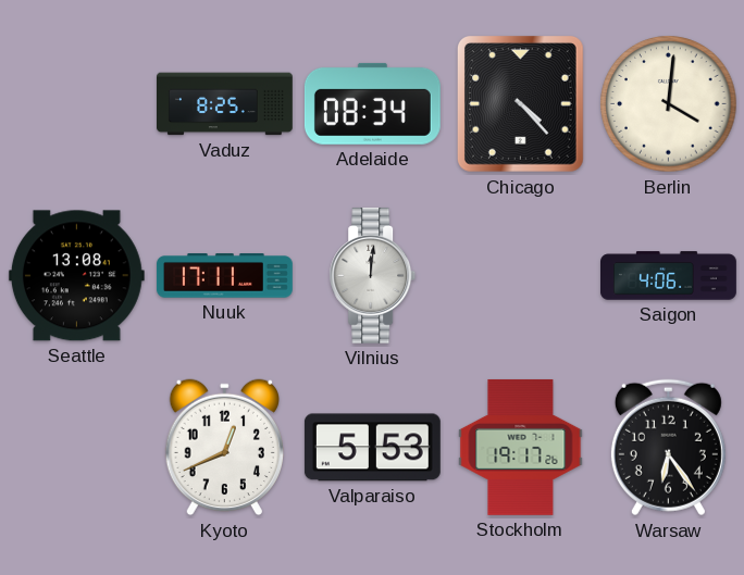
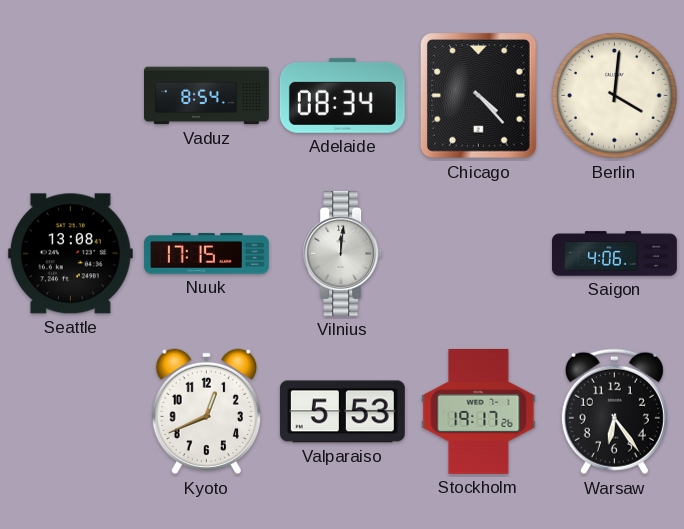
Vaduz: 8:25 -> 8:54
Nuuk: 17:11 -> 17:15
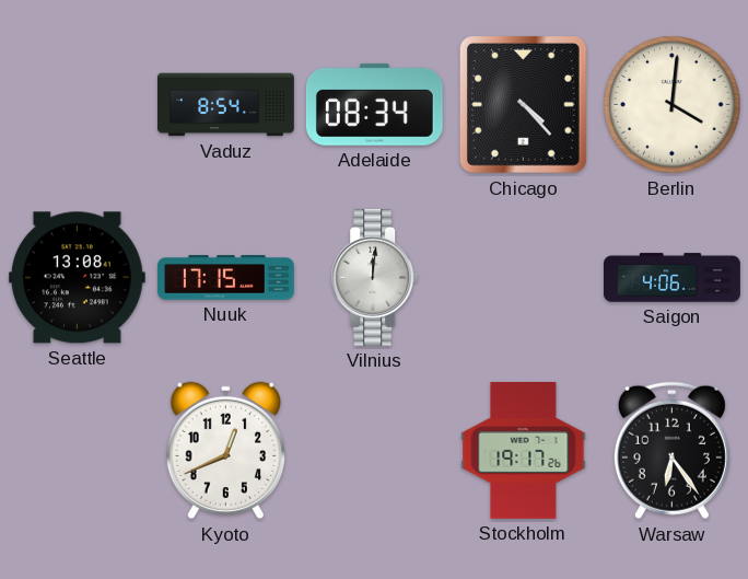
Valparaiso: 5:53 -> none
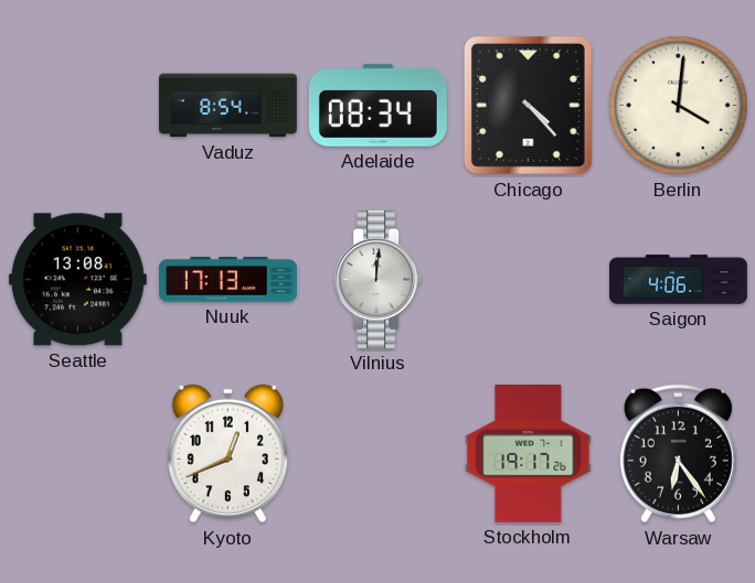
Nuuk: 17:15 -> 17:13
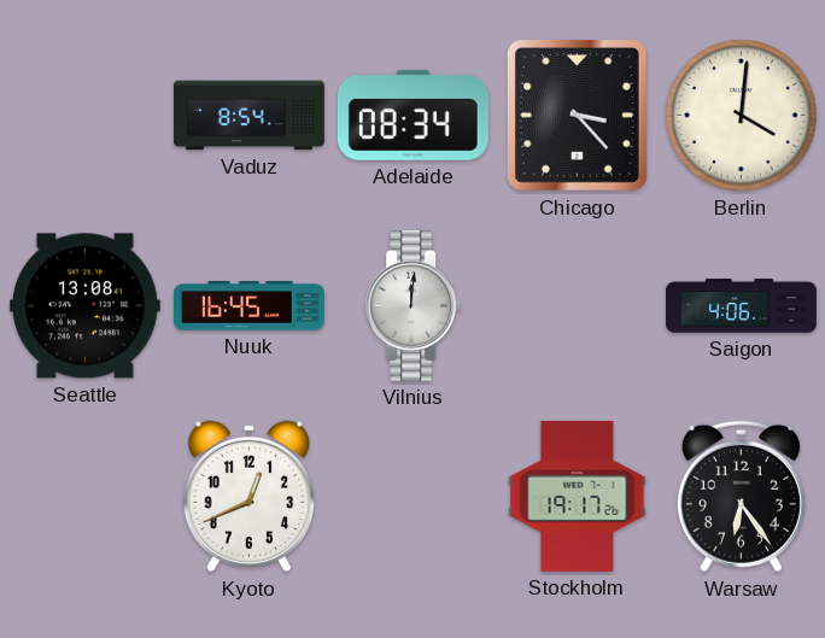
Chicago: 4:23 -> 3:23
Nuuk: 17:13 -> 16:45
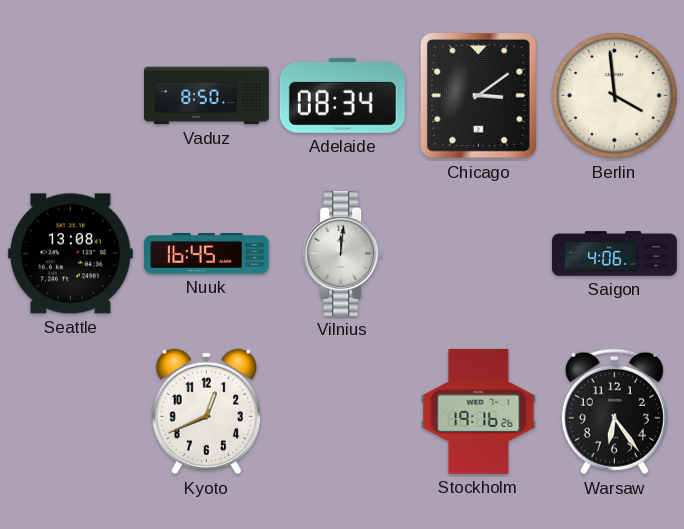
Vaduz: 8:54 -> 8:50
Chicago: 3:23 -> 3:09
Berlin: 4:01 -> 3:59
Stockholm: 19:17 -> 19:16
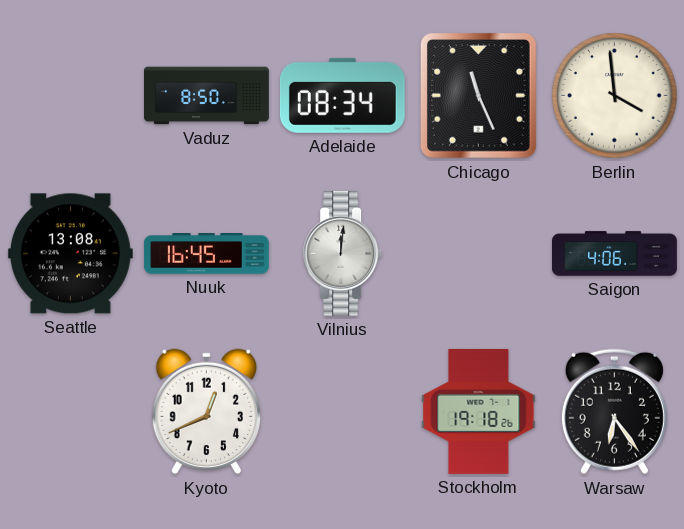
Chicago: 3:09 -> 11:26
Stockholm: 19:16 -> 19:18
